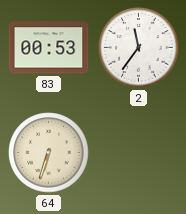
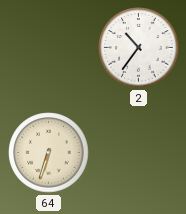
83: 00:53 -> none
2: 11:36 -> 10:36
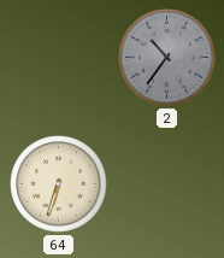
2 dial: white -> grey
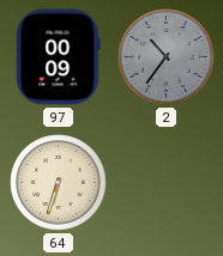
97: none -> 00:09
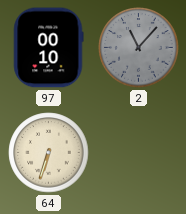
97: 00:09 -> 00:10
2: 10:36 -> 11:07
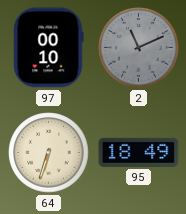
2: 11:07 -> 11:11
95: none -> 18:49
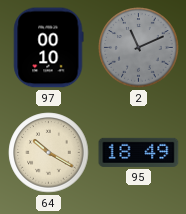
64: 6:33 -> 10:20
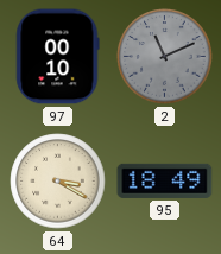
64: 10:20 -> 3:20
